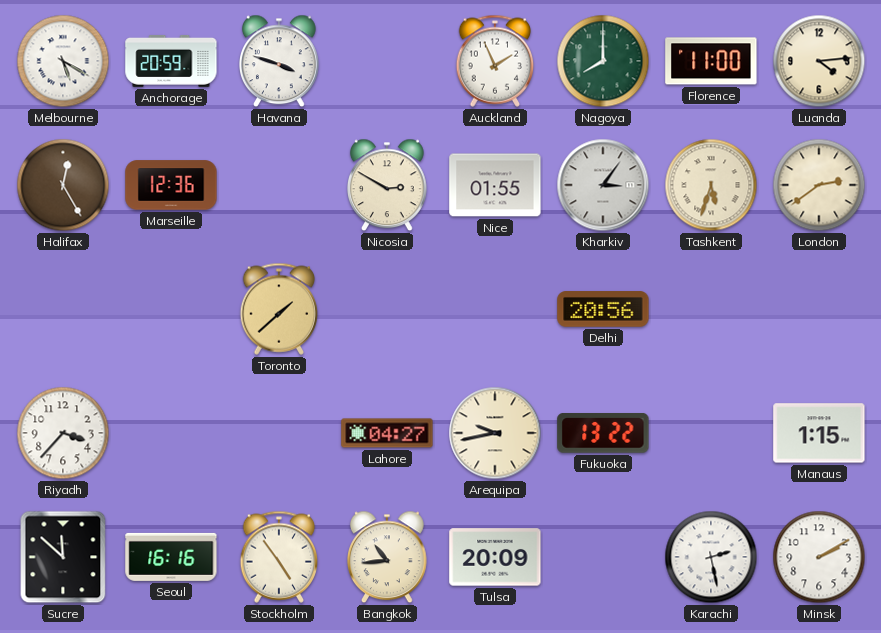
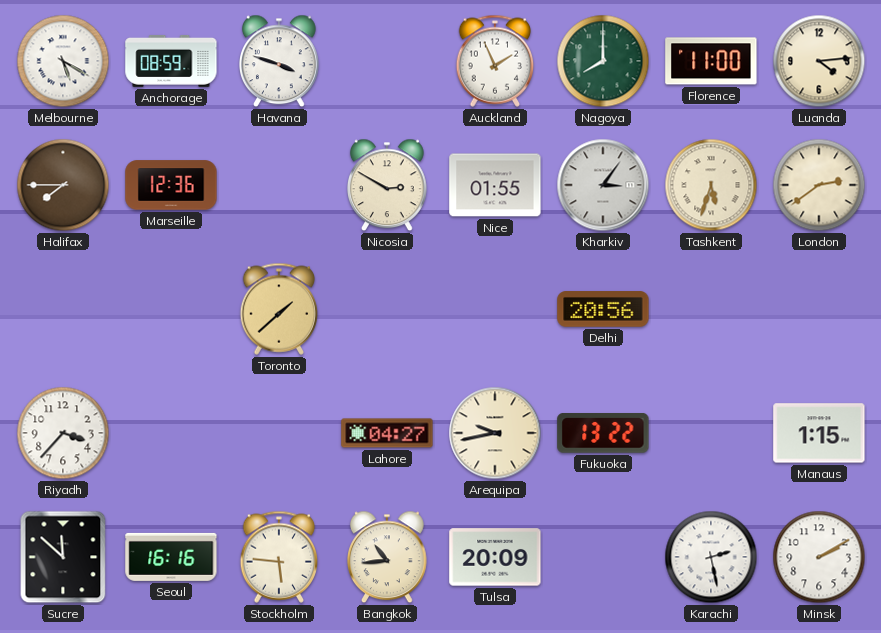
Anchorage: 20:59 -> 08:59
Halifax: 12:25 -> 7:45
Stockholm: 4:54 -> 5:46
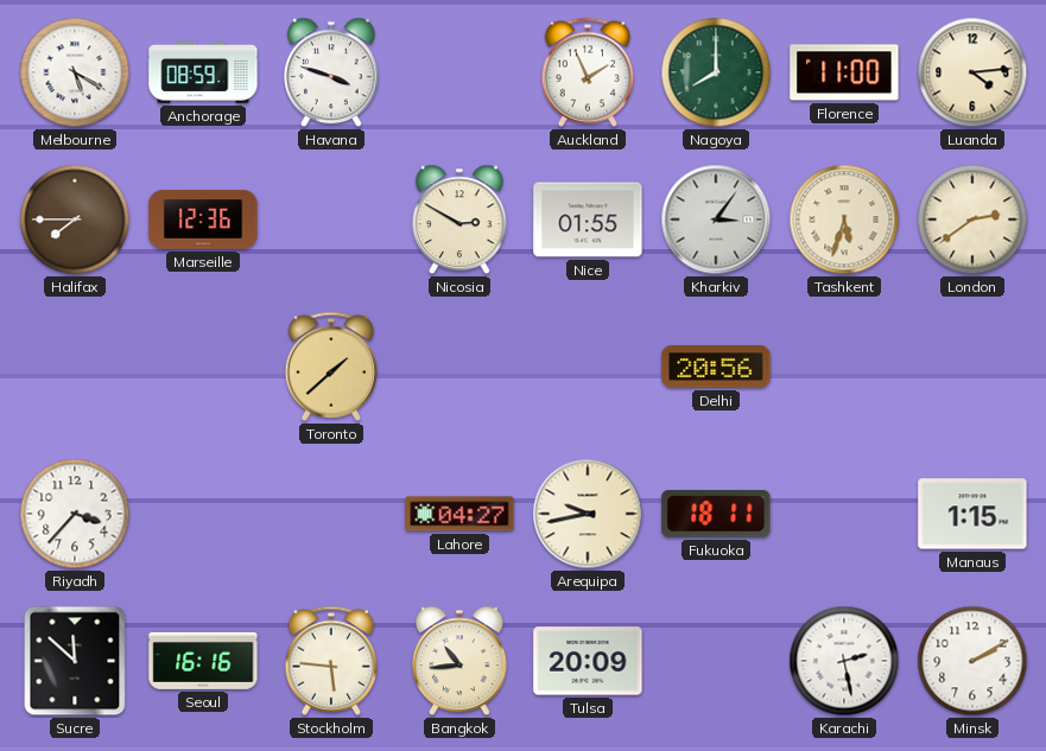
Fukuoka: 13:22 -> 18:11
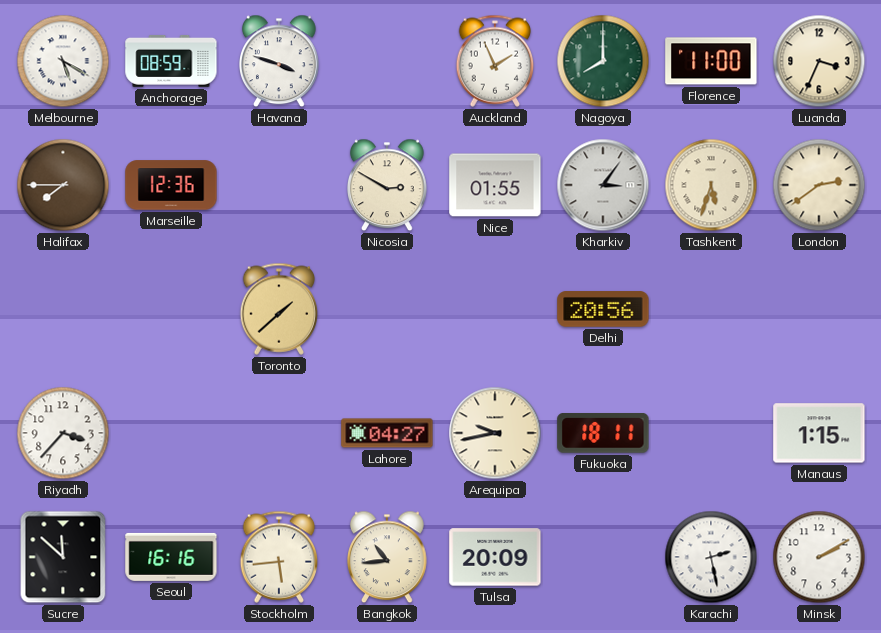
Luanda: 4:14 -> 3:34
Stockholm: 5:46 -> 5:44
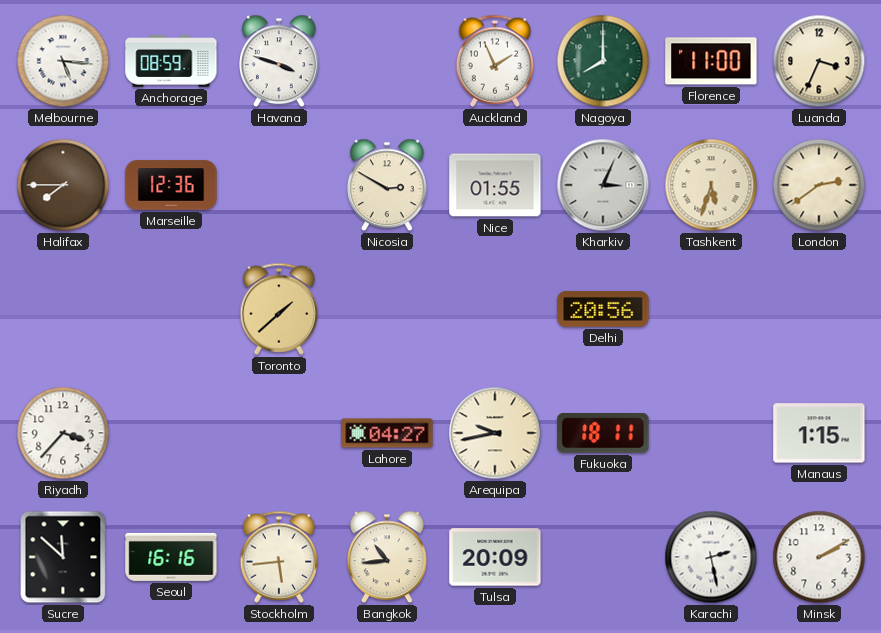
Melbourne: 5:20 -> 5:16
Kharkiv: 3:06 -> 3:04
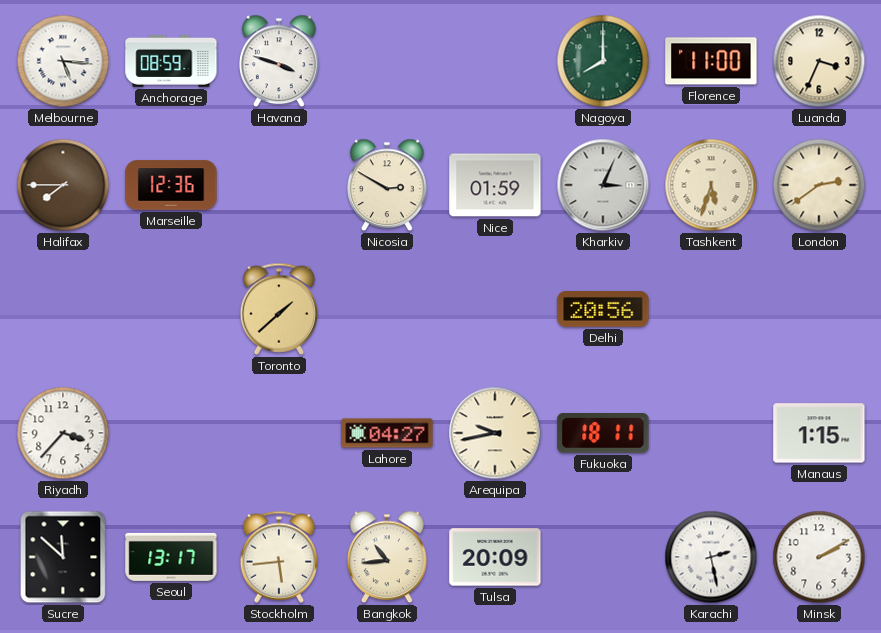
Auckland: 1:56 -> none
Nice: 01:55 -> 01:59
Seoul: 16:16 -> 13:17
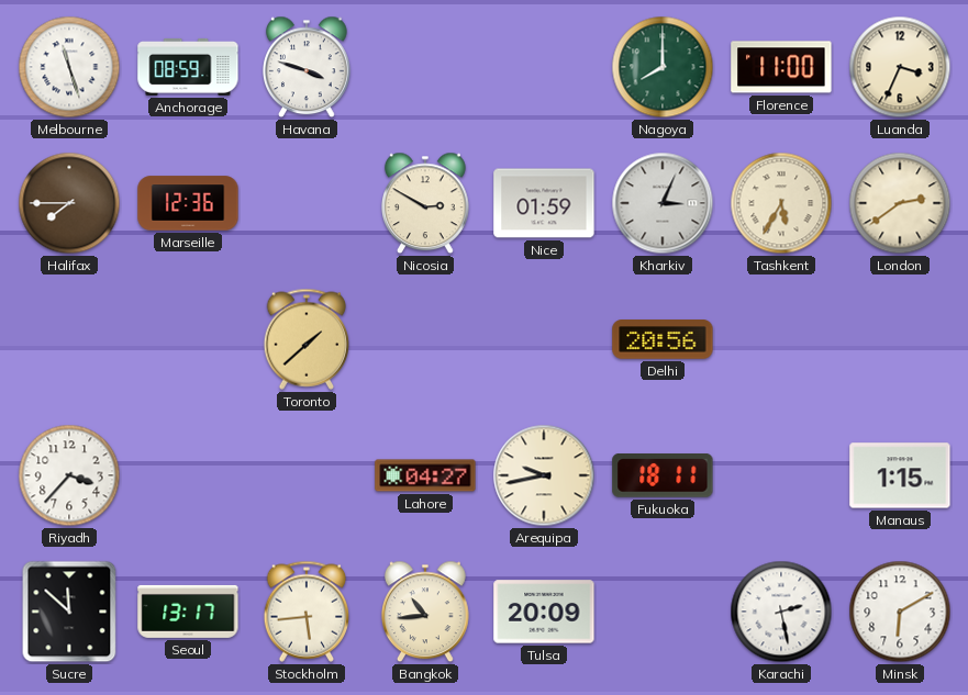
Melbourne: 5:16 -> 11:27
Tashkent: 5:33 -> 5:35
Minsk: 2:10 -> 6:10
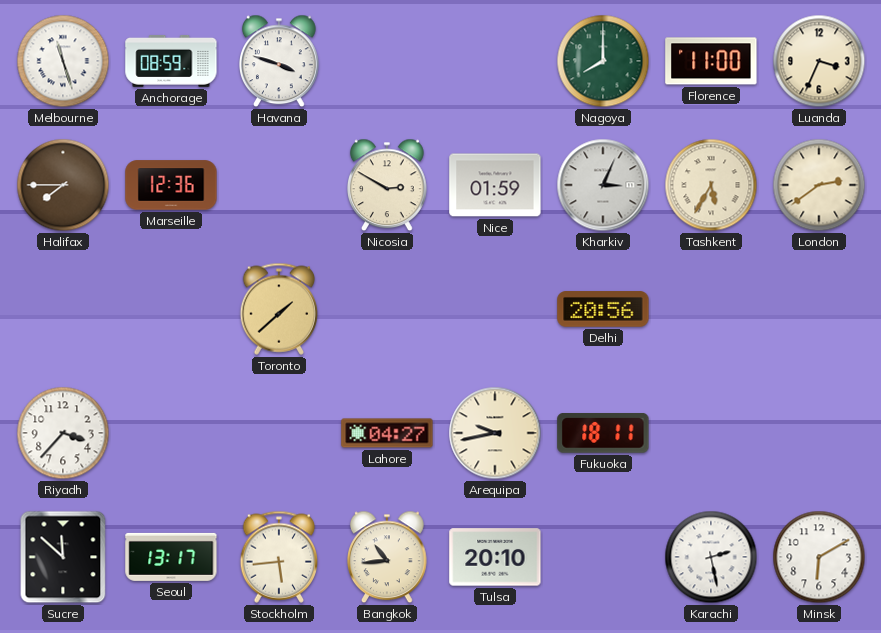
Manaus: 1:15 -> none
Tulsa: 20:09 -> 20:10
